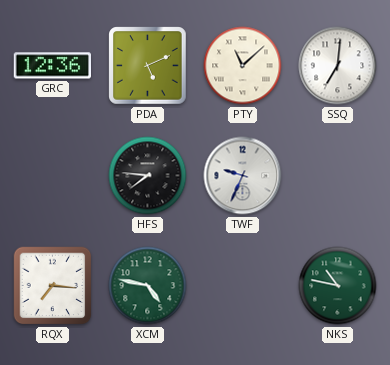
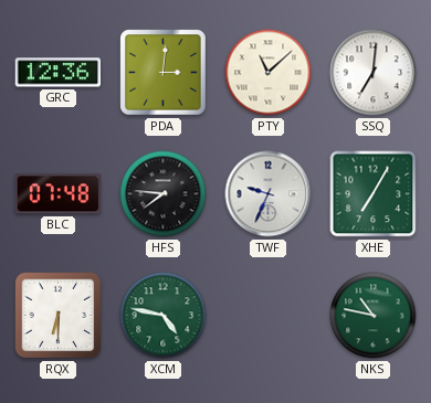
PDA: 5:11 -> 3:01
BLC: none -> 07:48
XHE: none -> 7:05
RQX: 7:16 -> 6:30
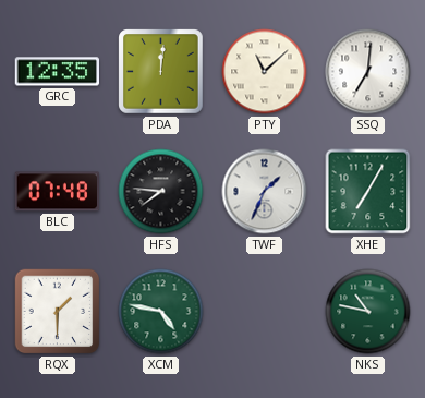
GRC: 12:36 -> 12:35
PDA: 3:01 -> 12:01
TWF: 9:34 -> 1:34
RQX: 6:30 -> 1:30
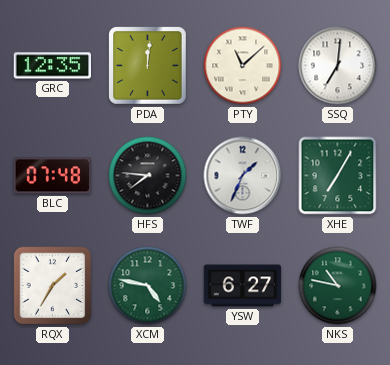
RQX: 1:30 -> 1:35
YSW: none -> 6:27
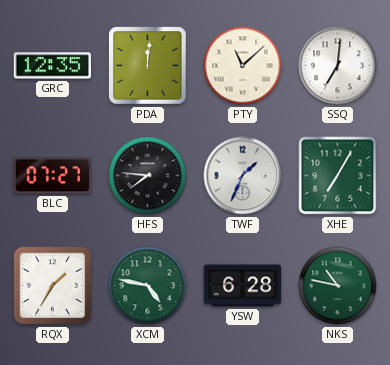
BLC: 07:48 -> 07:27
YSW: 6:27 -> 6:28
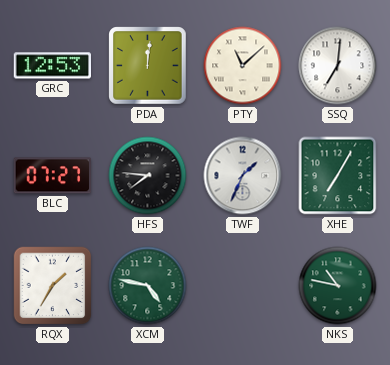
GRC: 12:35 -> 12:53
YSW: 6:28 -> none
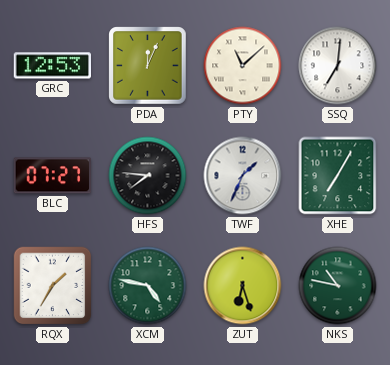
PDA: 12:01 -> 12:04
ZUT: none -> 6:27
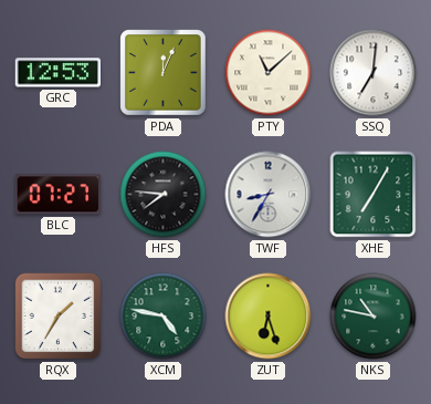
TWF: 1:34 -> 8:35
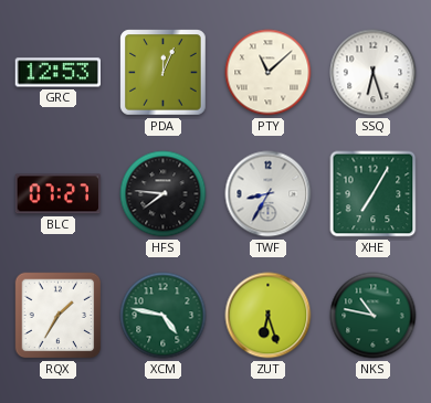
SSQ: 7:01 -> 6:27
